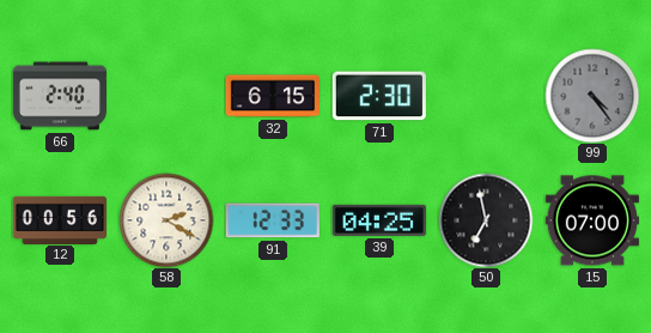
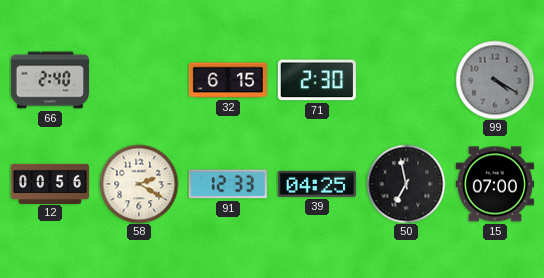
99: 4:24 -> 4:20
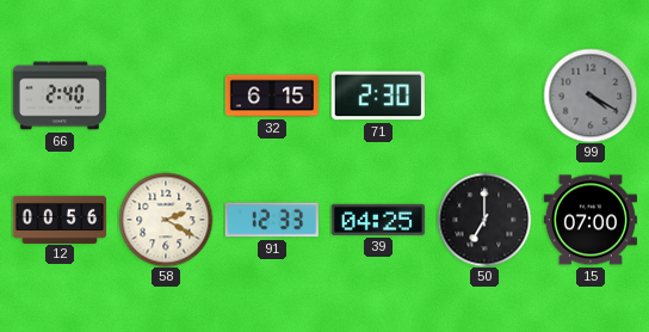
50: 6:58 -> 7:00
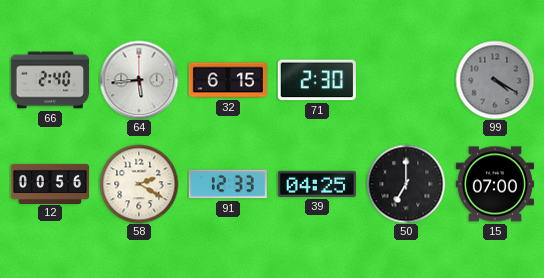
64: none -> 5:44
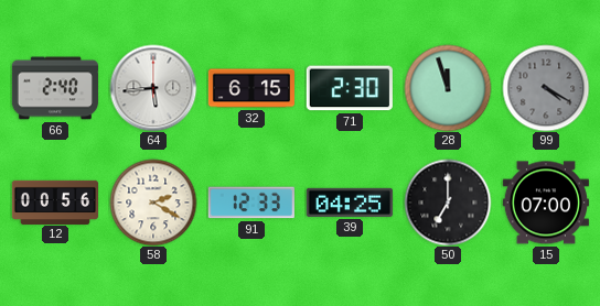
28: none -> 11:57
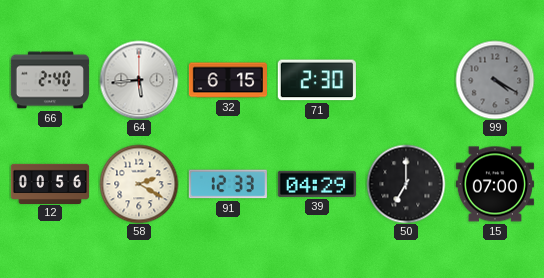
28: 11:57 -> none
39: 04:25 -> 04:29
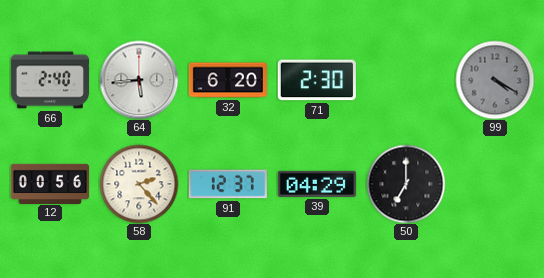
32: 6:15 -> 6:20
58: 2:20 -> 2:23
91: 12:33 -> 12:37
15: 07:00 -> none
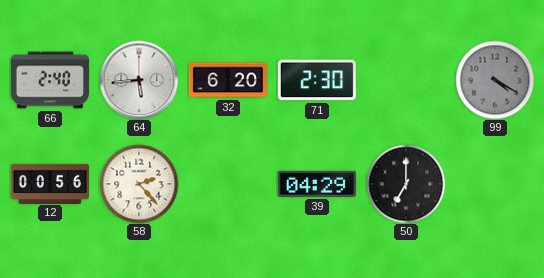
91: 12:37 -> none
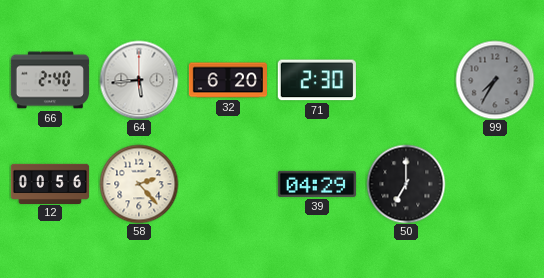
99: 4:20 -> 7:35
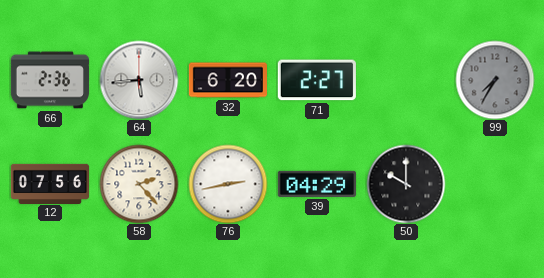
66: 2:40 -> 2:36
71: 2:30 -> 2:27
12: 00:56 -> 07:56
76: none -> 2:43
50: 7:00 -> 10:00
